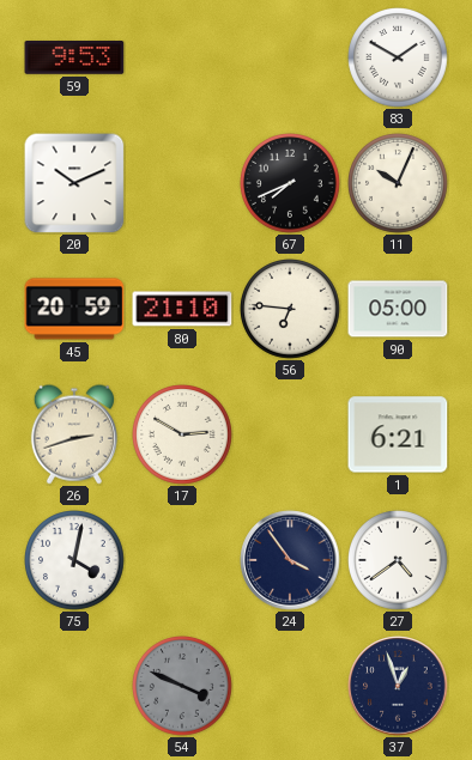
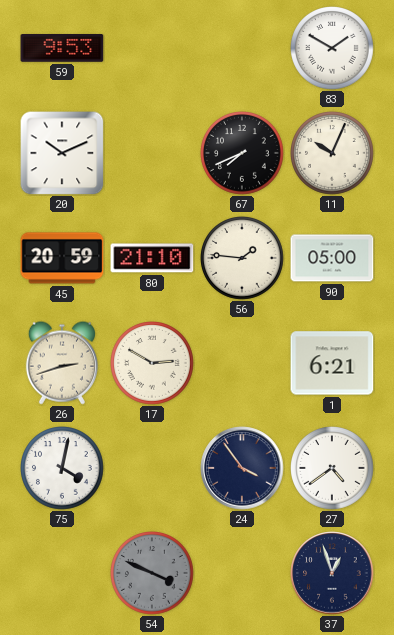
56: 6:46 -> 1:46
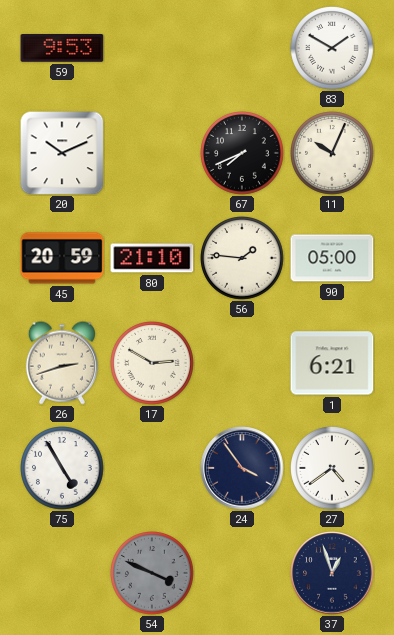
75: 4:02 -> 4:55
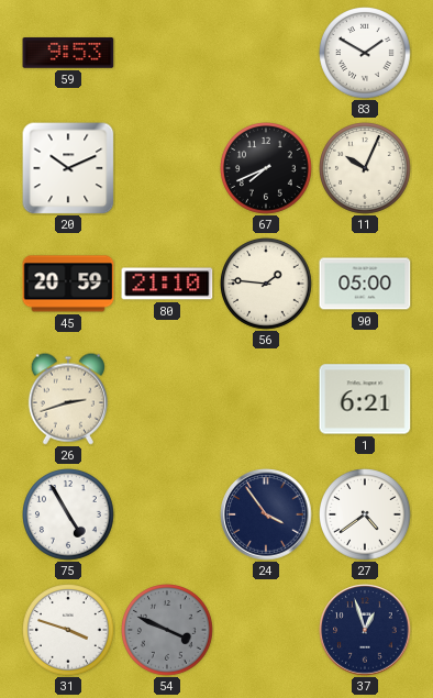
17: 2:50 -> none
31: none -> 3:48
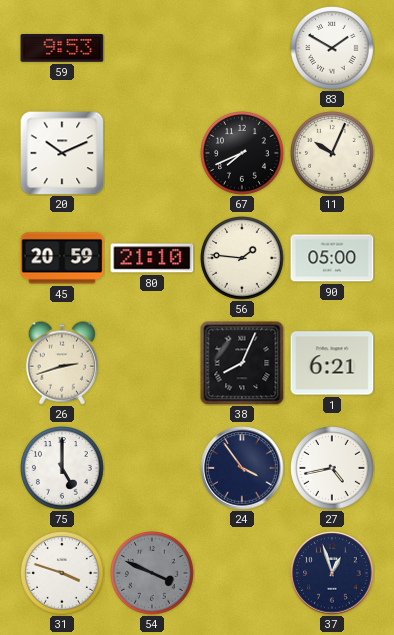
38: none -> 8:04
75: 4:55 -> 5:00
27: 4:39 -> 4:43
